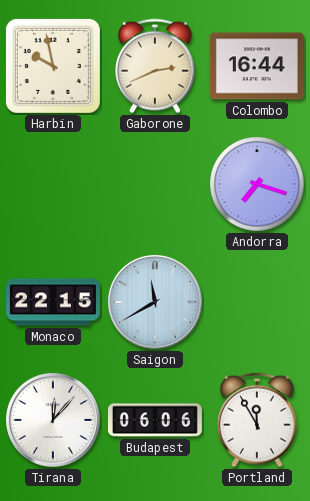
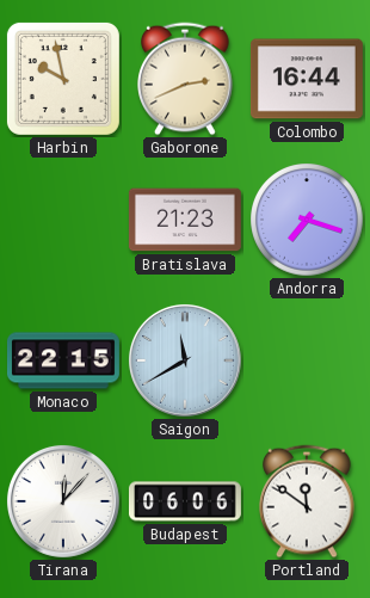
Bratislava: none -> 21:23
Portland: 11:55 -> 11:51
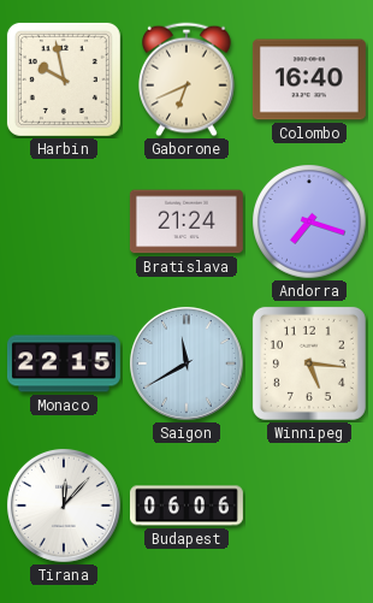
Gaborone: 2:41 -> 6:41
Colombo: 16:44 -> 16:40
Bratislava: 21:23 -> 21:24
Winnipeg: none -> 5:16
Portland: 11:51 -> none
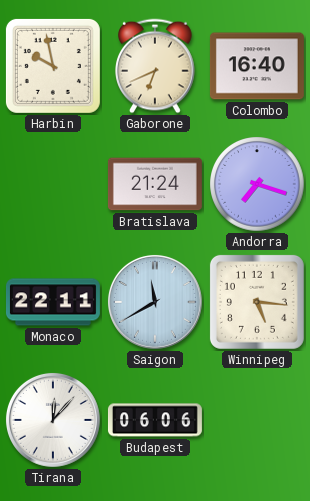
Monaco: 22:15 -> 22:11
